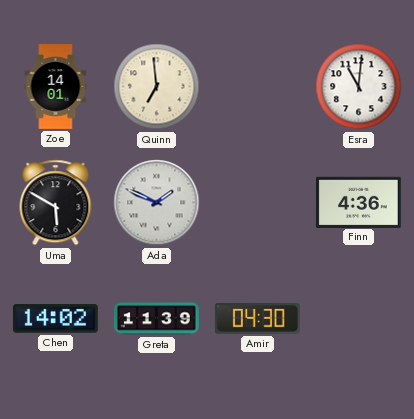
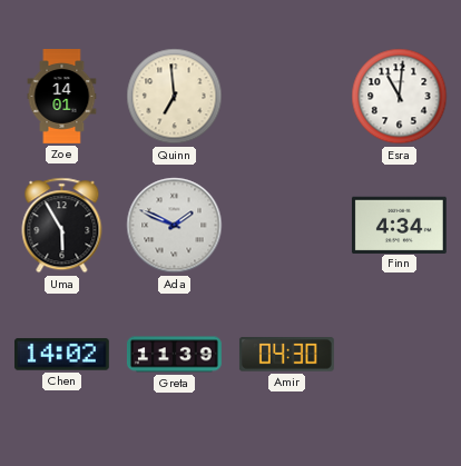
Uma: 5:50 -> 5:55
Finn: 4:36 -> 4:34
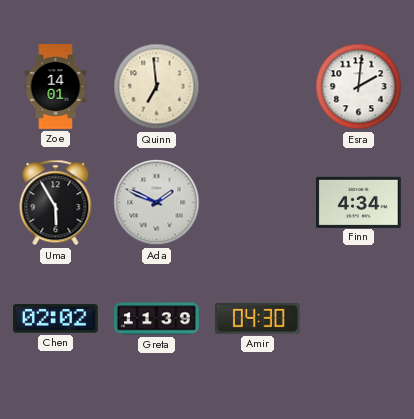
Esra: 11:01 -> 2:01
Chen: 14:02 -> 02:02
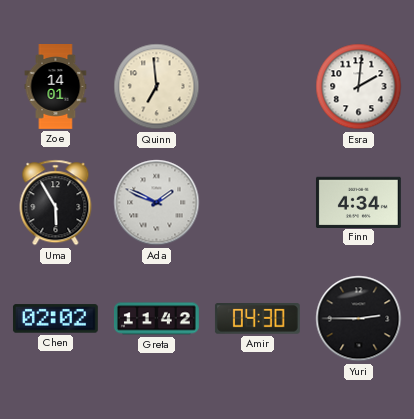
Greta: 11:39 -> 11:42
Yuri: none -> 2:45
